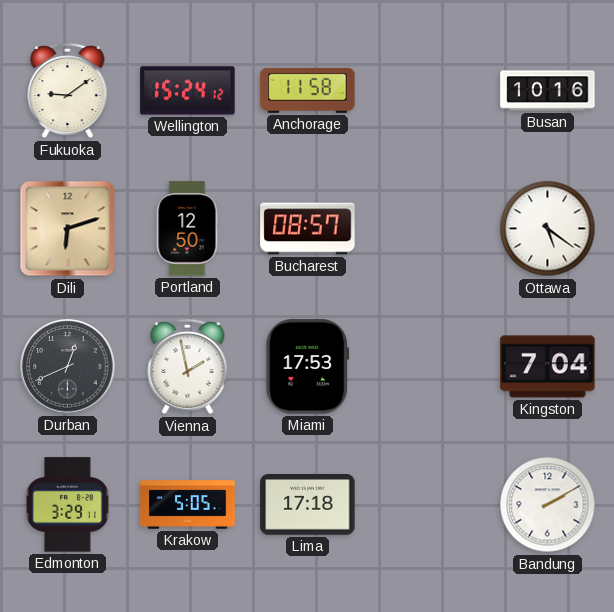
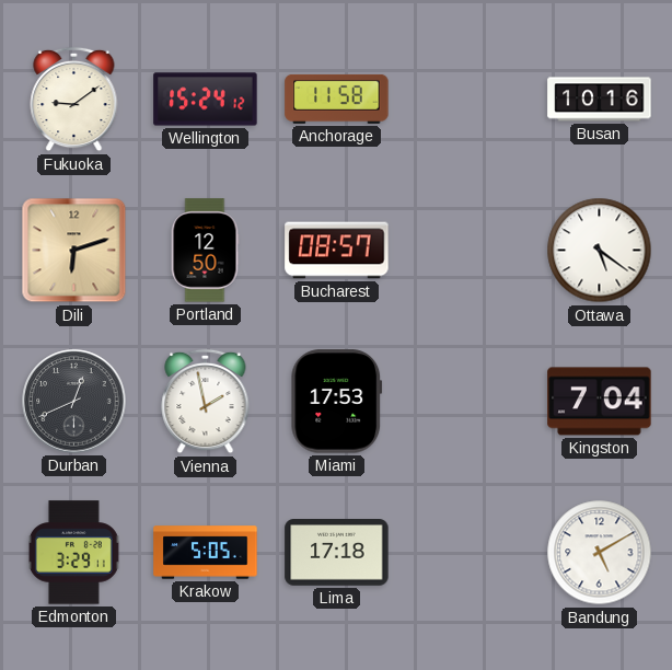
Bandung: 2:10 -> 5:10
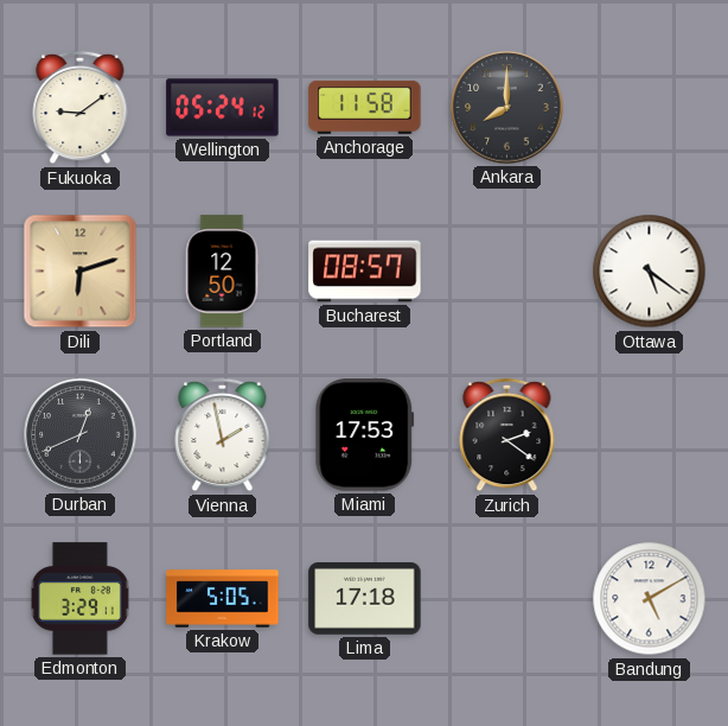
Wellington: 15:24 -> 05:24
Ankara: none -> 8:00
Busan: 10:16 -> none
Zurich: none -> 2:21
Kingston: 7:04 -> none
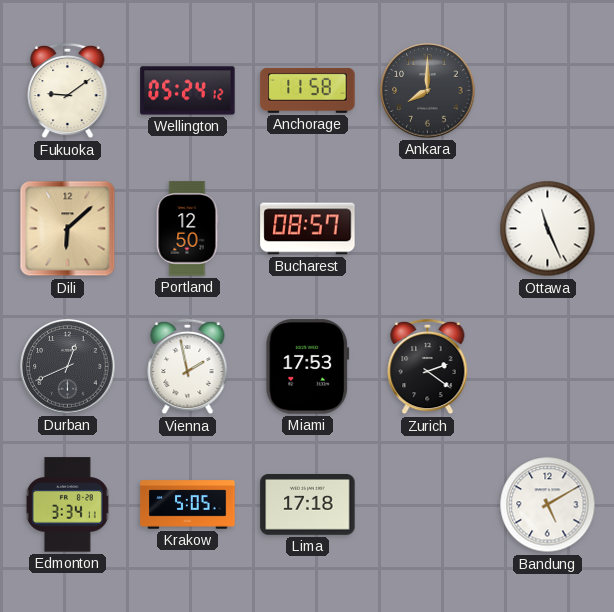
Dili: 6:12 -> 6:08
Ottawa: 5:21 -> 11:26
Edmonton: 3:29 -> 3:34
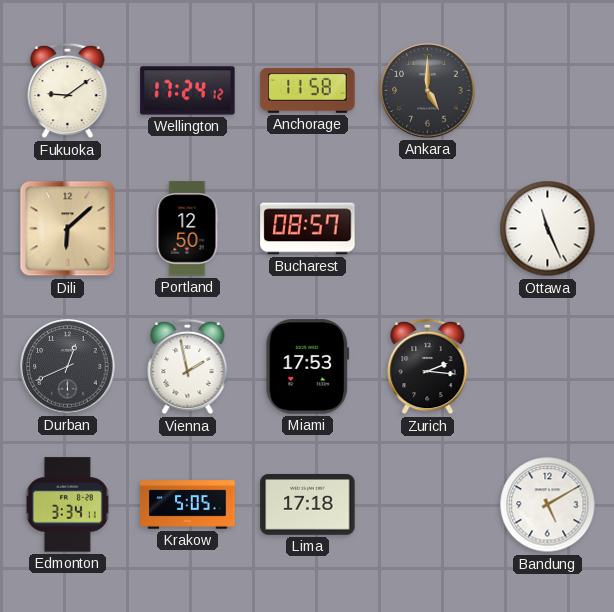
Wellington: 05:24 -> 17:24
Ankara: 8:00 -> 5:00
Zurich: 2:21 -> 2:16
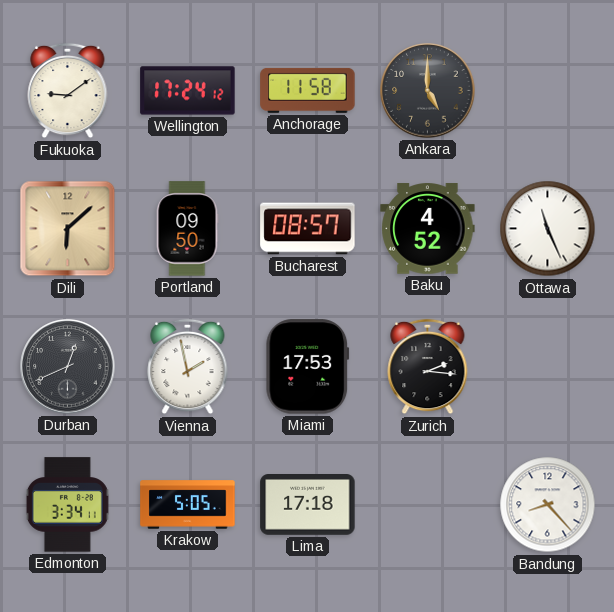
Portland: 12:50 -> 09:50
Baku: none -> 4:52
Bandung: 5:10 -> 8:23
